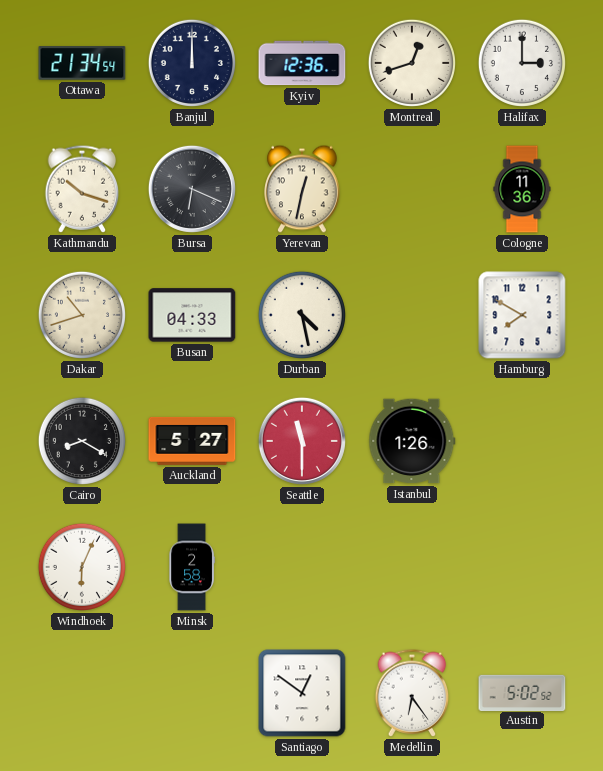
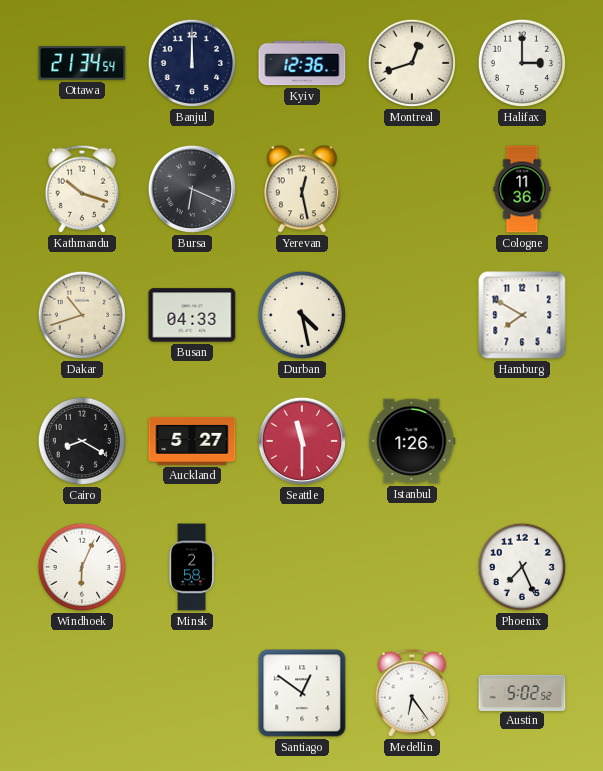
Yerevan: 12:32 -> 12:28
Phoenix: none -> 7:26
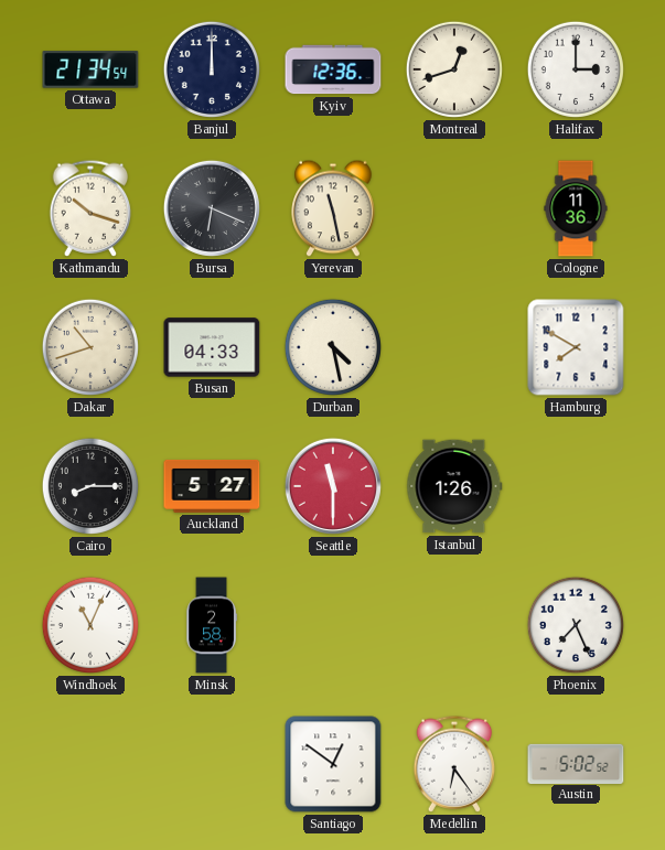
Yerevan: 12:28 -> 11:28
Cairo: 8:20 -> 8:15
Windhoek: 6:04 -> 11:04
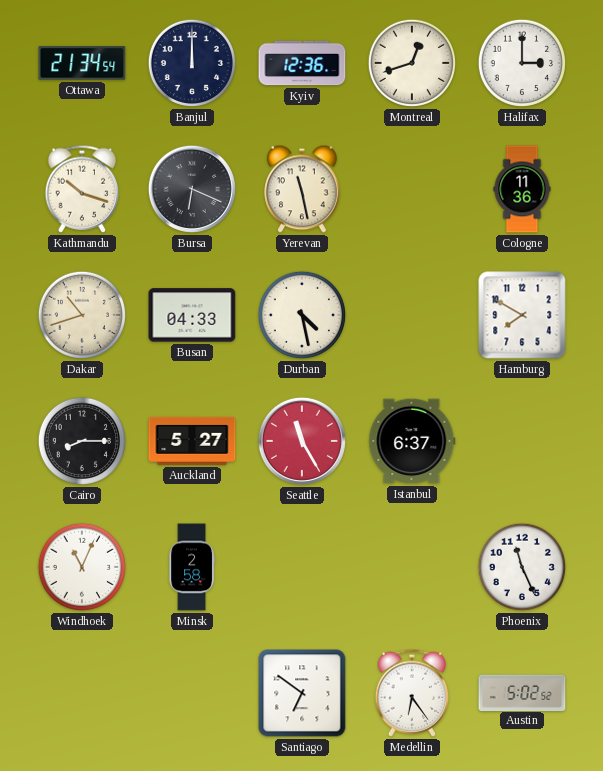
Seattle: 11:30 -> 11:25
Istanbul: 1:26 -> 6:37
Phoenix: 7:26 -> 11:26
Santiago: 12:51 -> 6:51
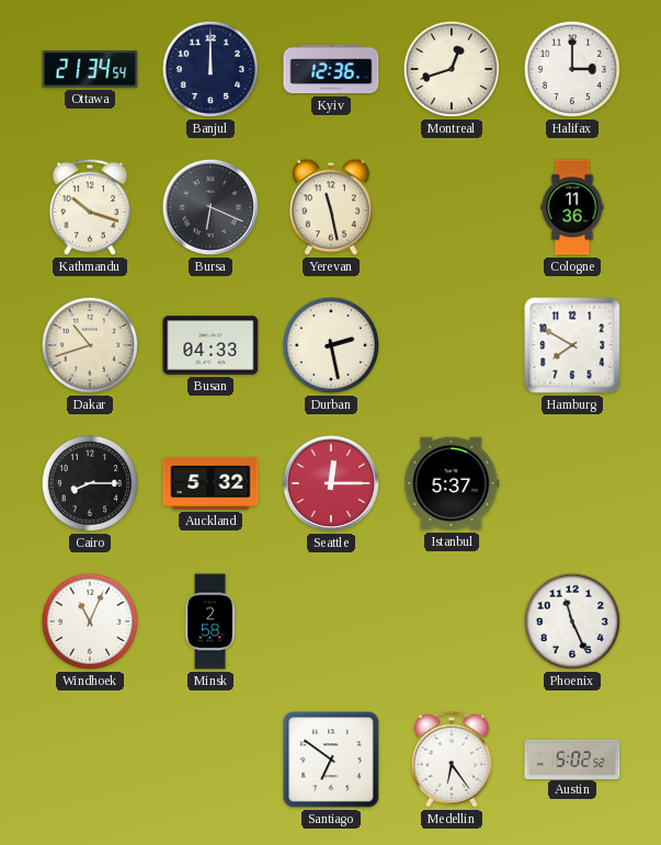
Durban: 4:28 -> 2:28
Auckland: 5:27 -> 5:32
Seattle: 11:25 -> 12:15
Istanbul: 6:37 -> 5:37
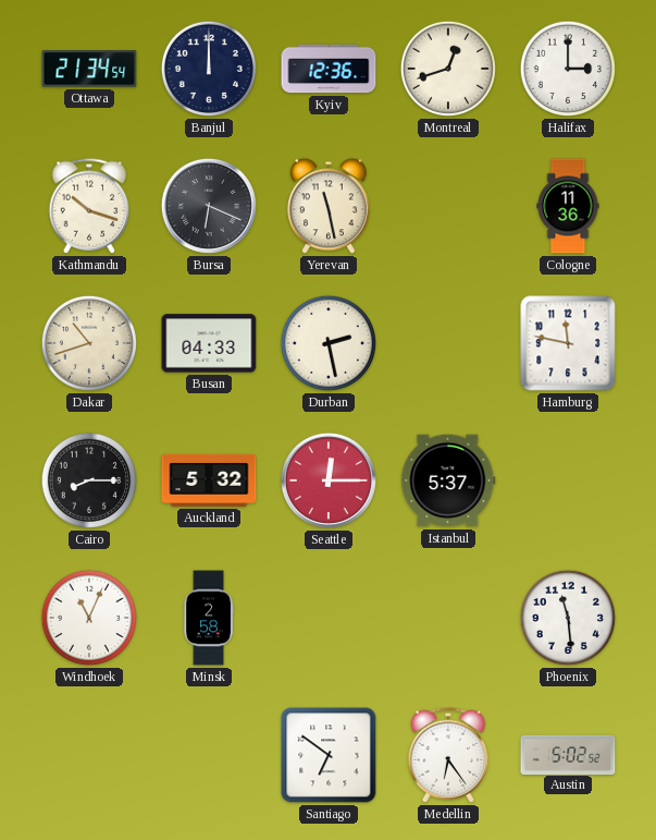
Hamburg: 7:50 -> 11:47
Phoenix: 11:26 -> 11:29
